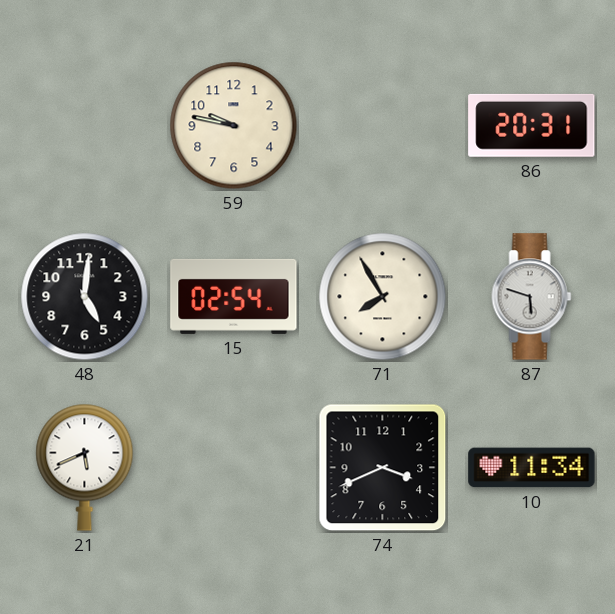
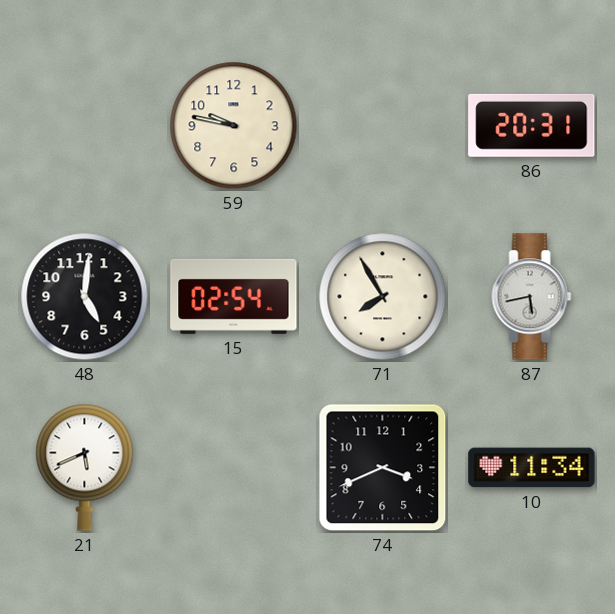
87: 5:48 -> 5:43
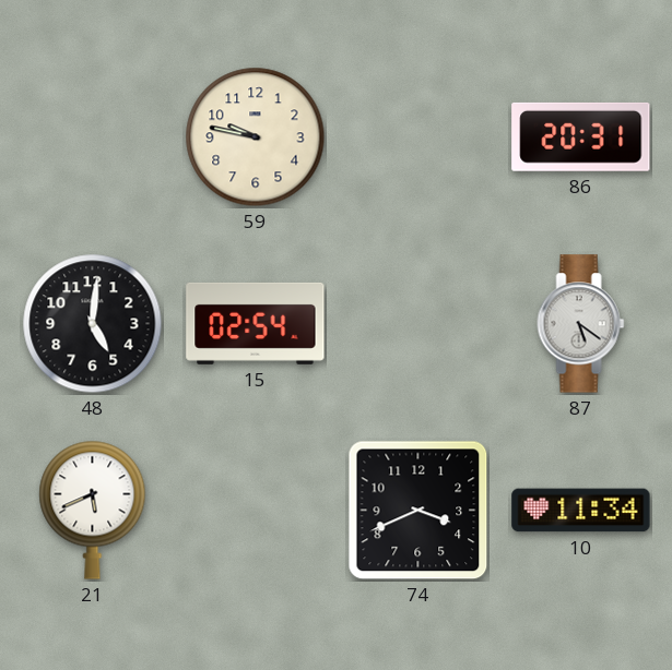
71: 7:55 -> none
87: 5:43 -> 5:21
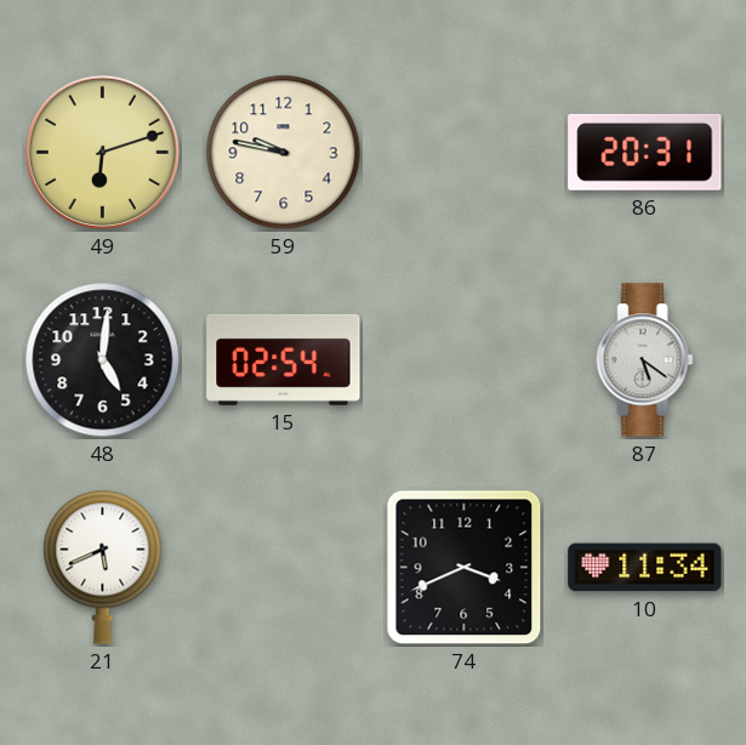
49: none -> 6:12
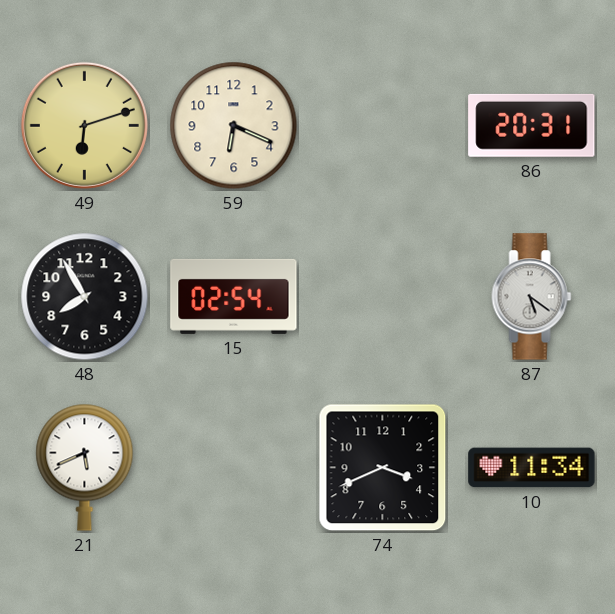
59: 9:47 -> 6:19
48: 5:01 -> 7:55
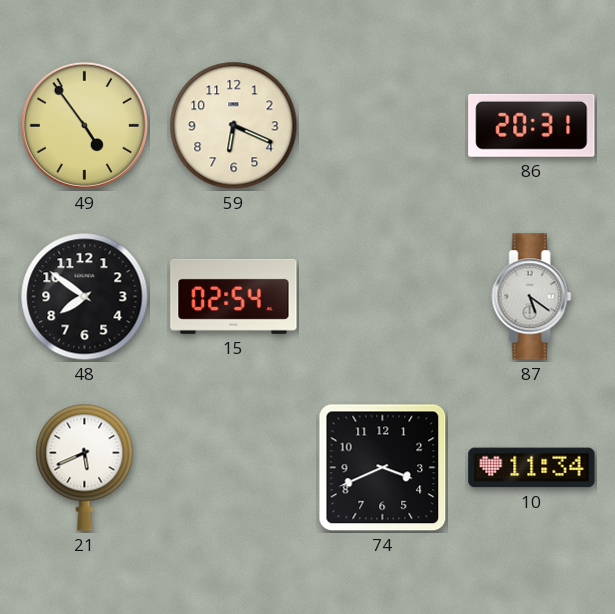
49: 6:12 -> 4:54
48: 7:55 -> 7:51
